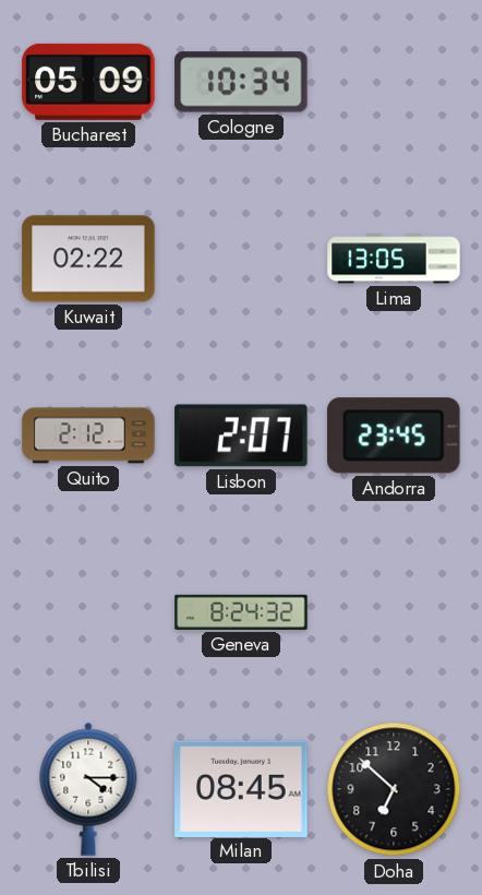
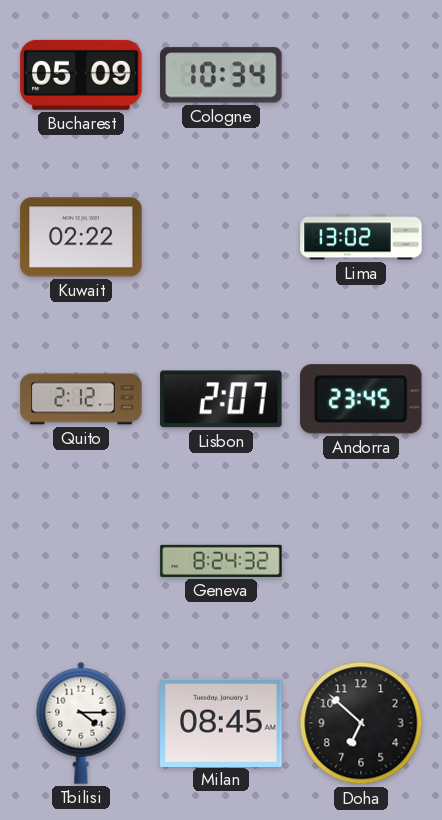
Lima: 13:05 -> 13:02
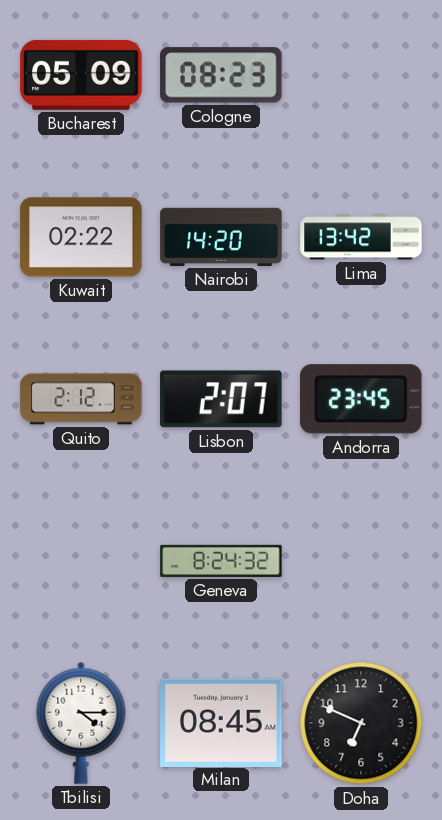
Cologne: 10:34 -> 08:23
Nairobi: none -> 14:20
Lima: 13:02 -> 13:42
Doha: 6:52 -> 6:49
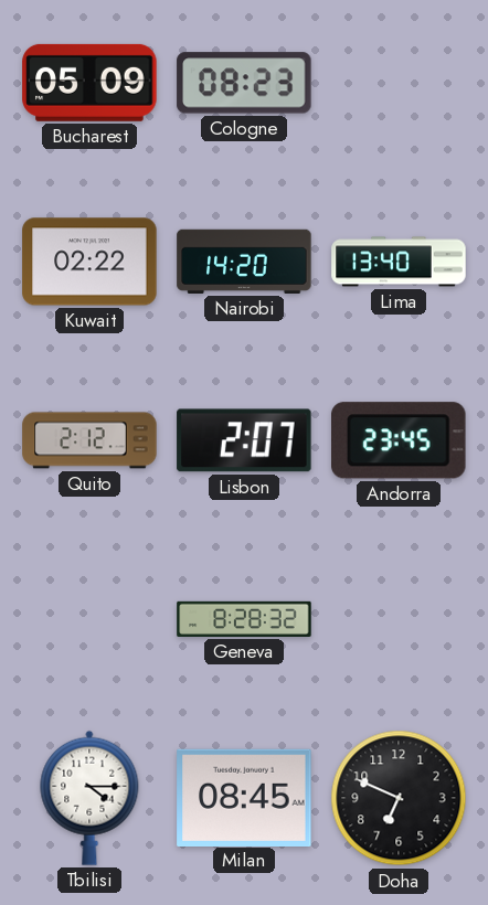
Lima: 13:42 -> 13:40
Geneva: 8:24 -> 8:28
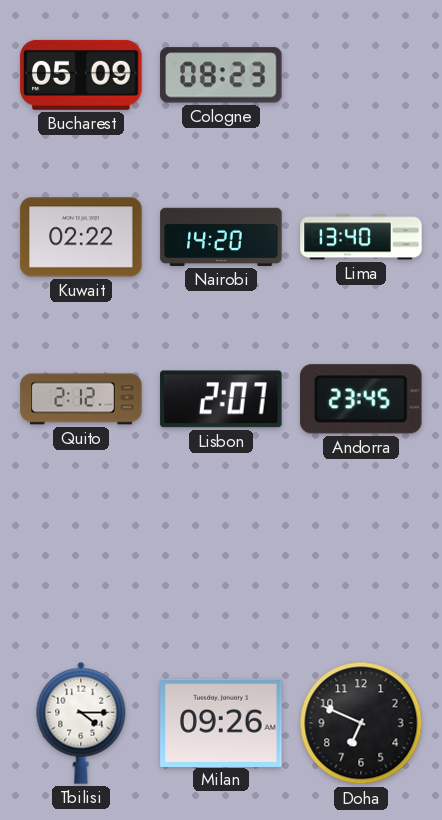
Geneva: 8:28 -> none
Milan: 08:45 -> 09:26
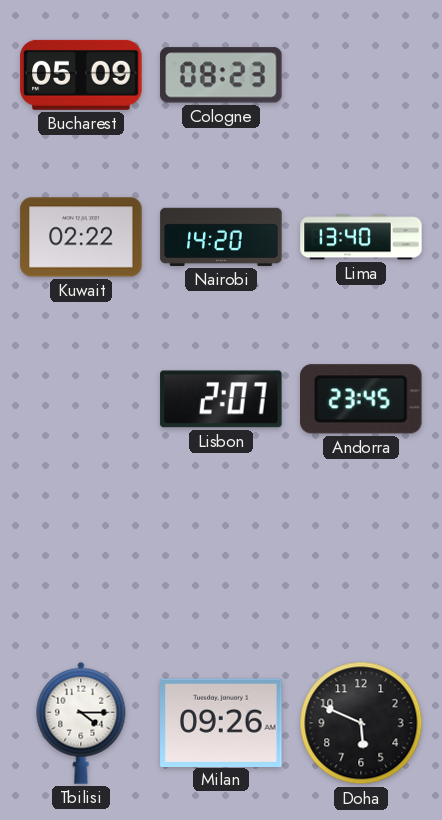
Quito: 2:12 -> none
Doha: 6:49 -> 5:49
